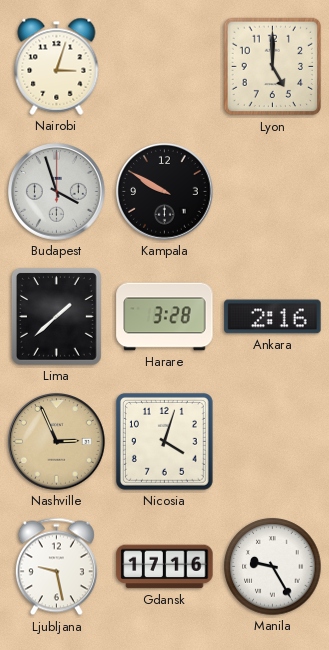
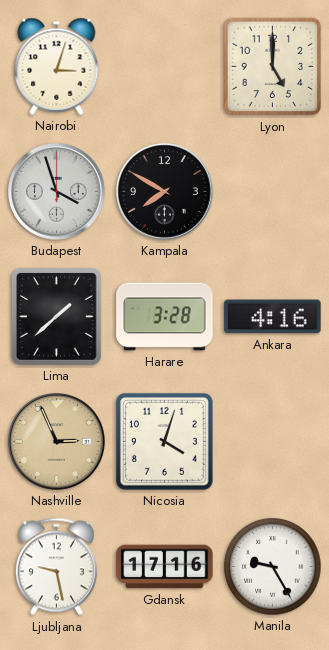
Kampala: 9:50 -> 7:50
Ankara: 2:16 -> 4:16
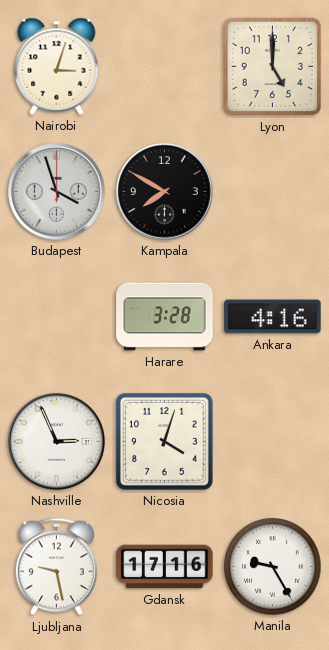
Lima: 1:38 -> none
Nashville dial: champagne -> white
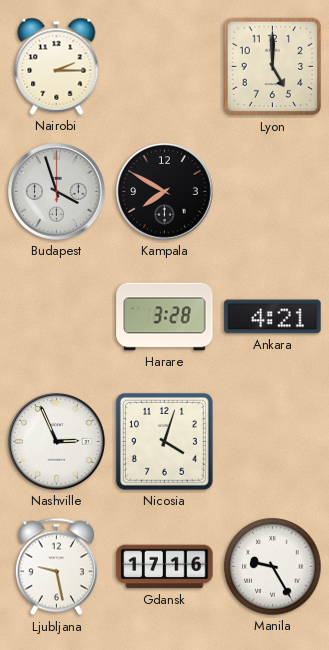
Nairobi: 3:03 -> 2:15
Ankara: 4:16 -> 4:21
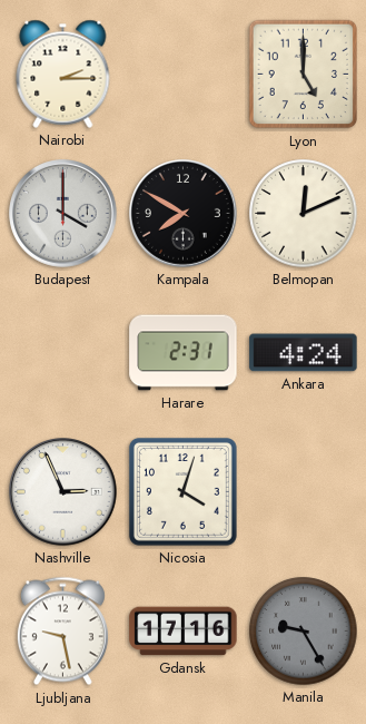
Budapest: 3:57 -> 4:00
Belmopan: none -> 12:11
Harare: 3:28 -> 2:31
Ankara: 4:21 -> 4:24
Manila dial: white -> grey
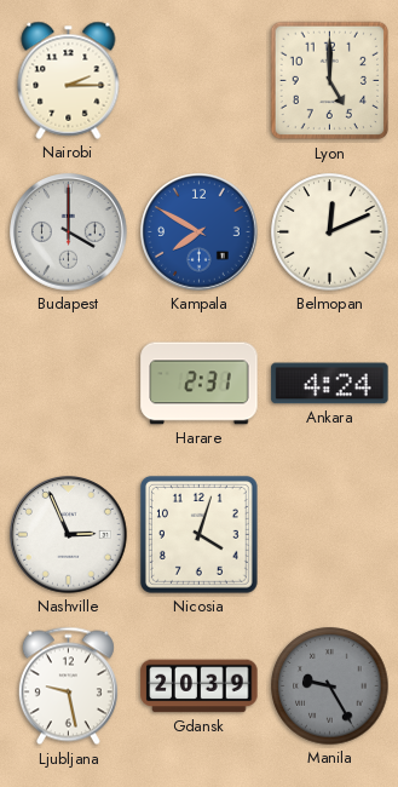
Kampala dial: black -> blue
Gdansk: 17:16 -> 20:39
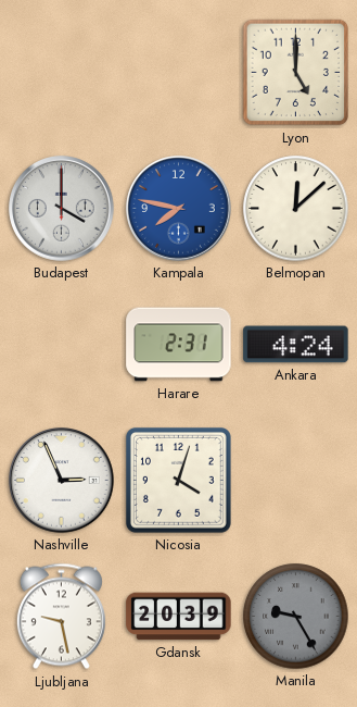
Nairobi: 2:15 -> none
Kampala: 7:50 -> 7:47
Belmopan: 12:11 -> 12:08
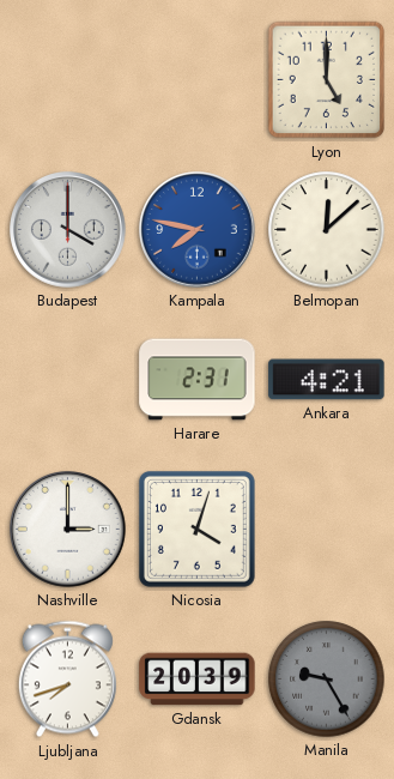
Ankara: 4:24 -> 4:21
Nashville: 2:56 -> 3:00
Ljubljana: 9:28 -> 7:42
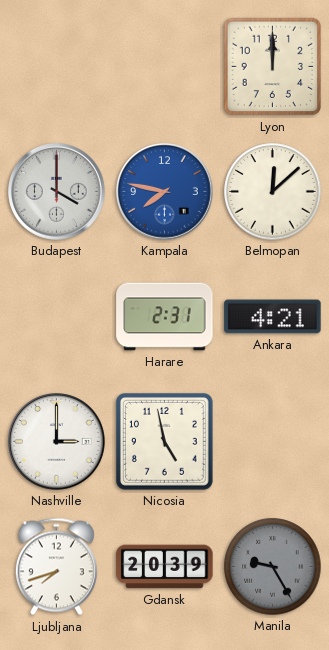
Lyon: 5:00 -> 12:00
Nicosia: 4:03 -> 4:58
